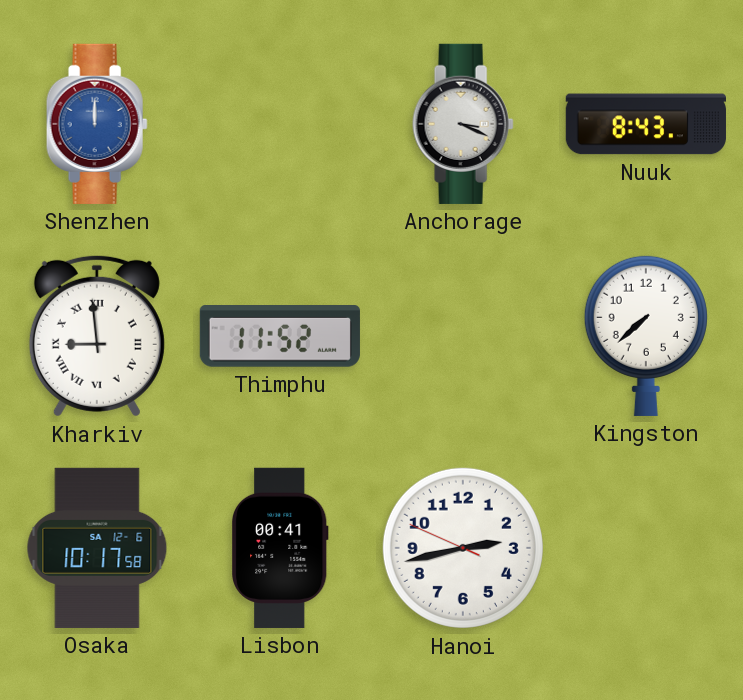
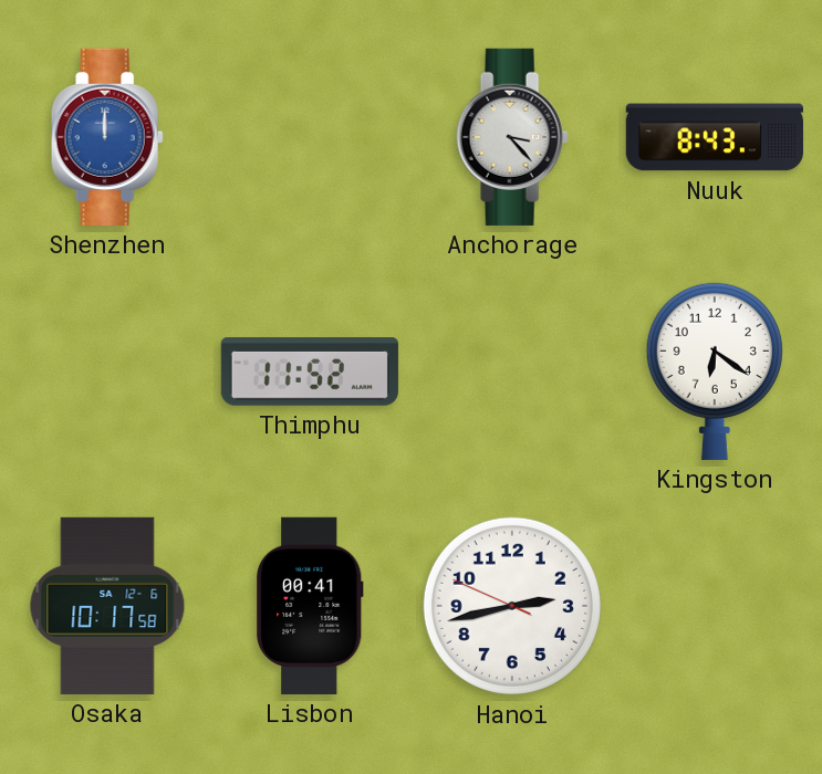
Anchorage: 3:19 -> 3:23
Kharkiv: 8:59 -> none
Kingston: 7:38 -> 6:21
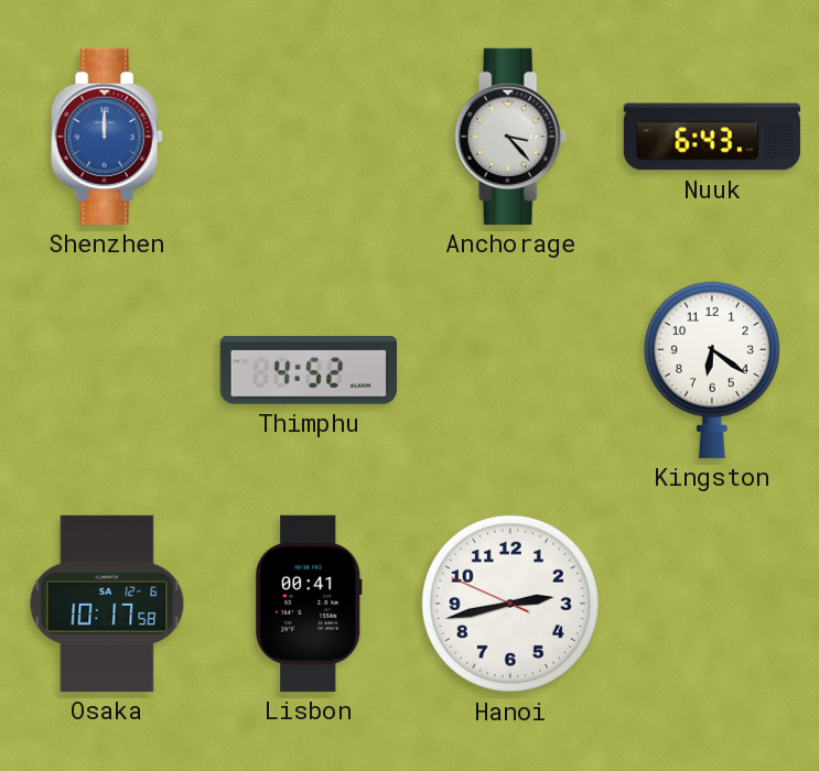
Nuuk: 8:43 -> 6:43
Thimphu: 11:52 -> 4:52
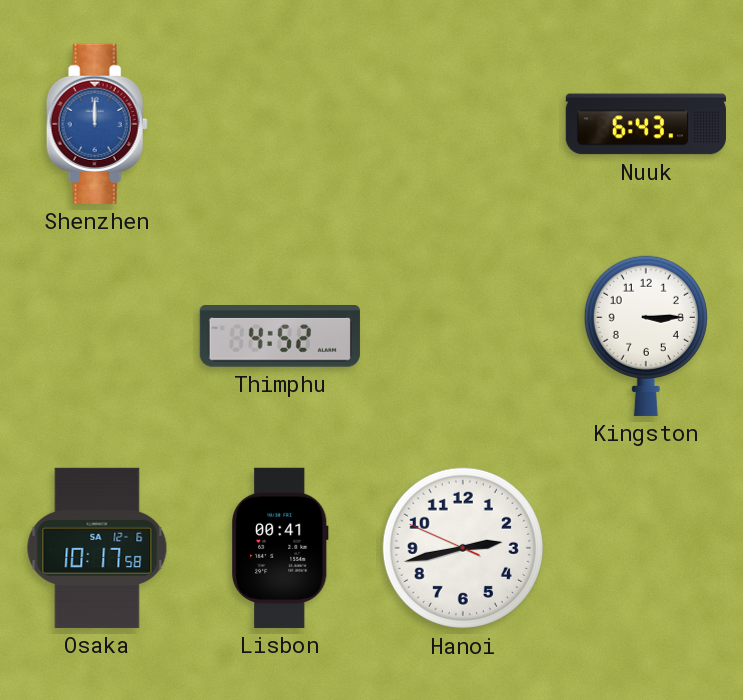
Anchorage: 3:23 -> none
Kingston: 6:21 -> 3:15
